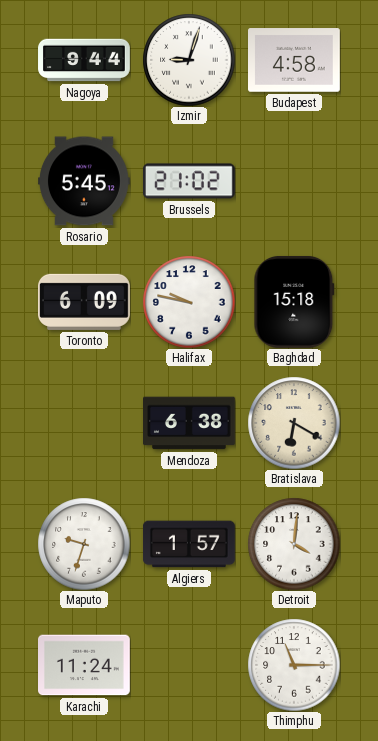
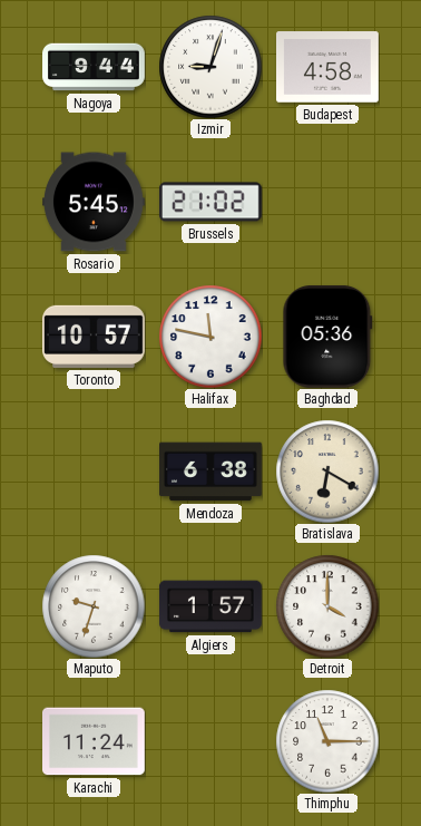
Toronto: 6:09 -> 10:57
Halifax: 9:47 -> 11:47
Baghdad: 15:18 -> 05:36
Detroit: 4:01 -> 4:00
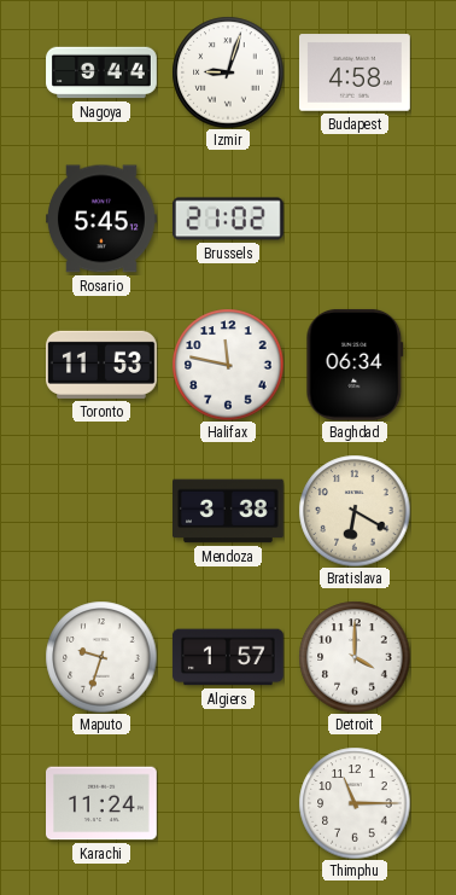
Toronto: 10:57 -> 11:53
Baghdad: 05:36 -> 06:34
Mendoza: 6:38 -> 3:38
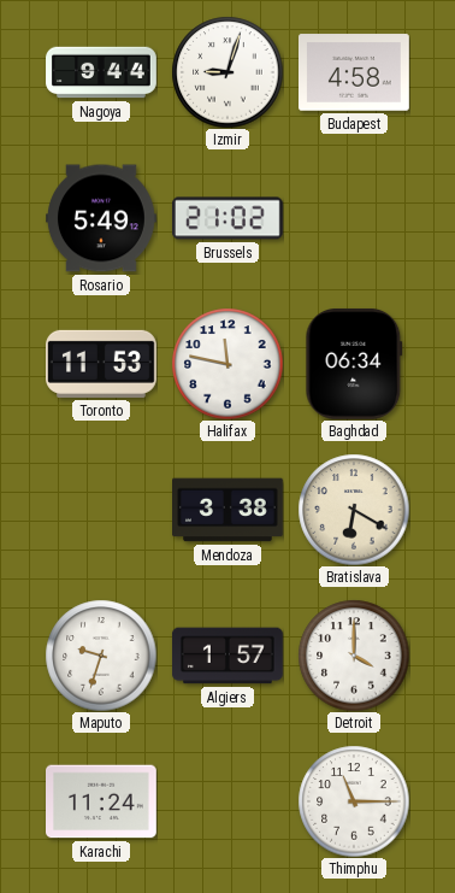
Rosario: 5:45 -> 5:49
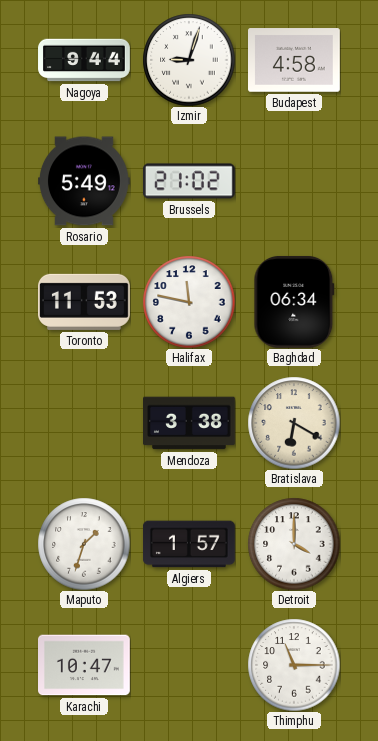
Maputo: 9:33 -> 1:33
Karachi: 11:24 -> 10:47
